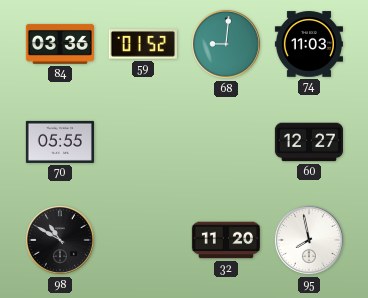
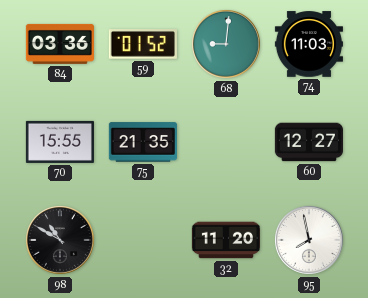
70: 05:55 -> 15:55
75: none -> 21:35
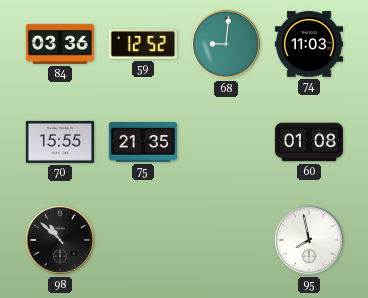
59: 01:52 -> 12:52
60: 12:27 -> 01:08
98: 10:50 -> 10:52
32: 11:20 -> none
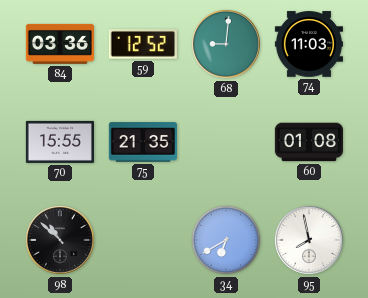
34: none -> 6:40
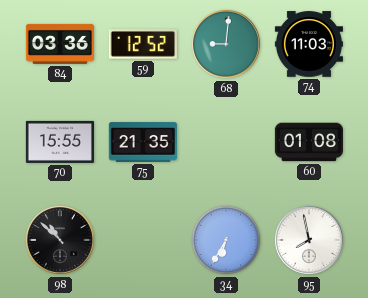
34: 6:40 -> 6:35
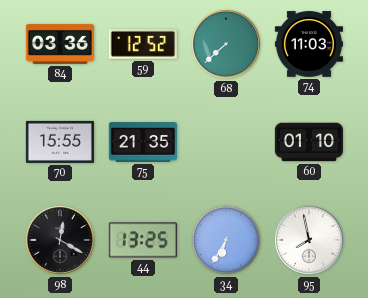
68: 9:01 -> 7:38
60: 01:08 -> 01:10
98: 10:52 -> 12:20
44: none -> 13:25
